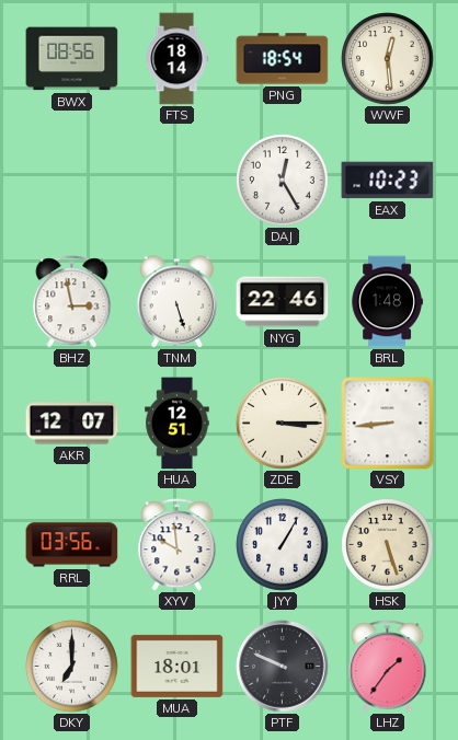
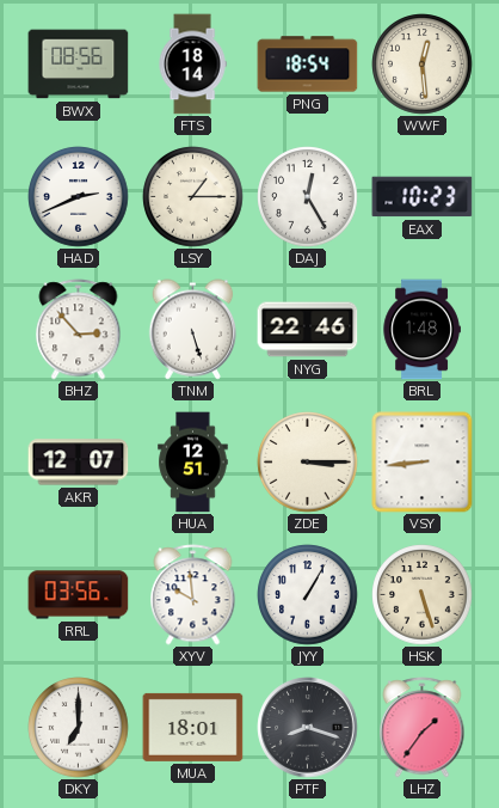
HAD: none -> 2:41
LSY: none -> 1:15
BHZ: 2:58 -> 2:53
PTF: 9:49 -> 8:18
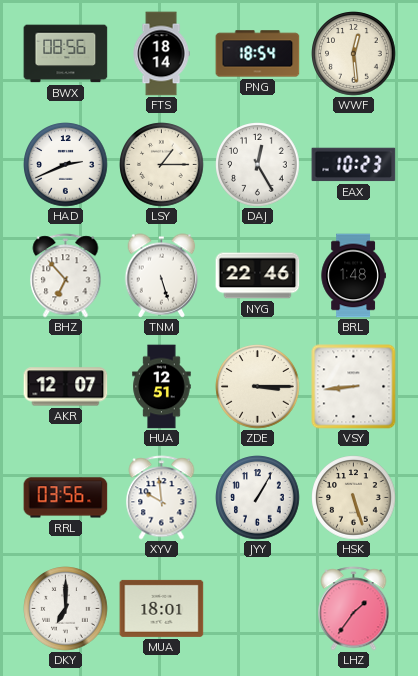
BHZ: 2:53 -> 6:53
PTF: 8:18 -> none
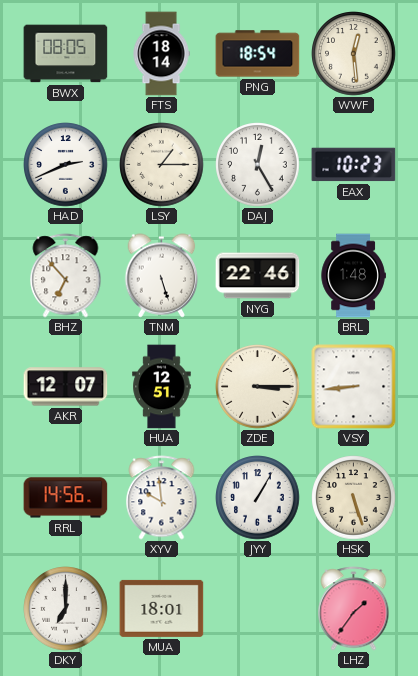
BWX: 08:56 -> 08:05
RRL: 03:56 -> 14:56
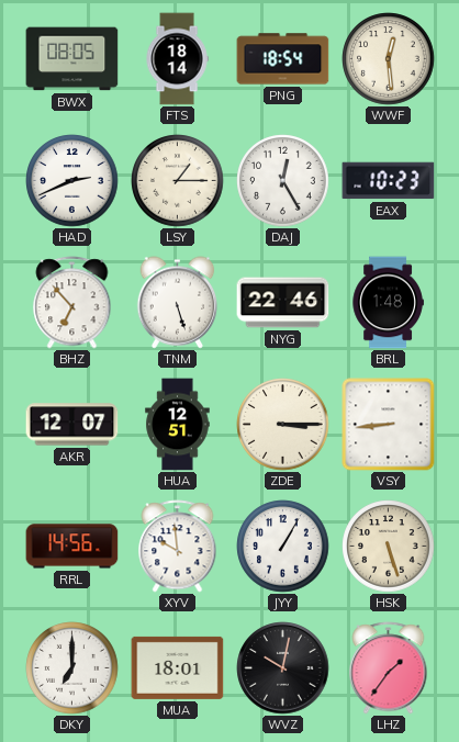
WVZ: none -> 10:02
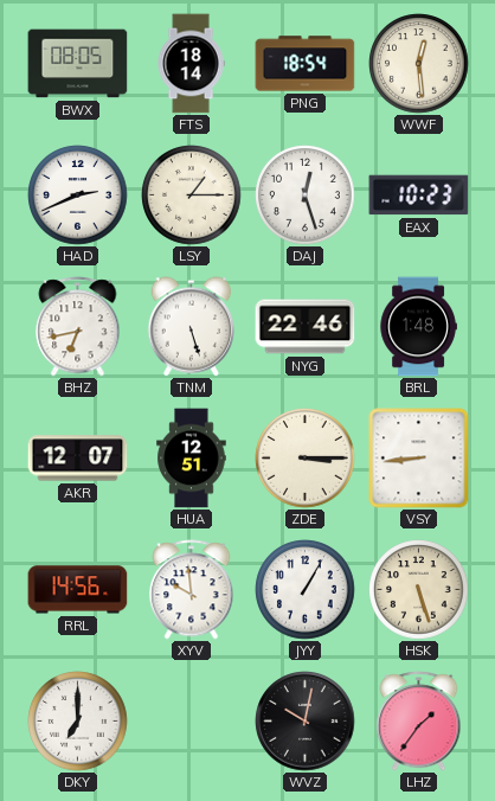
DAJ: 12:25 -> 12:27
BHZ: 6:53 -> 6:43
MUA: 18:01 -> none
